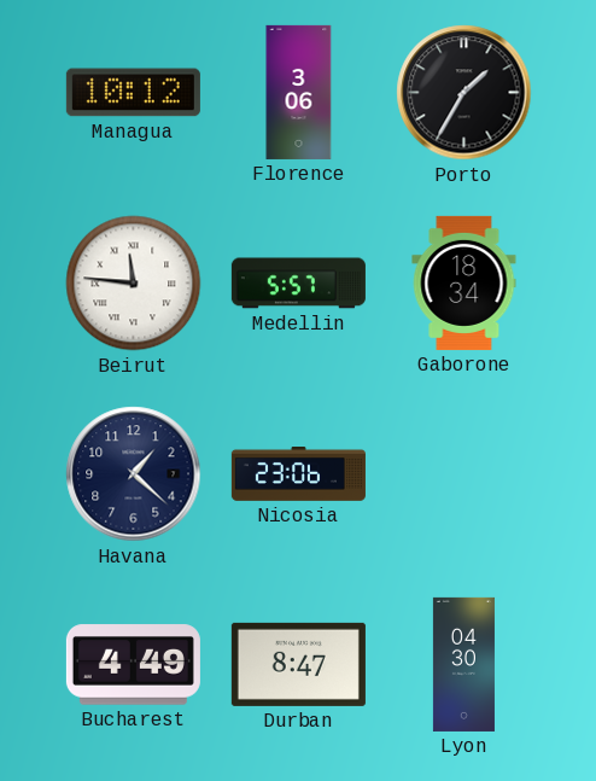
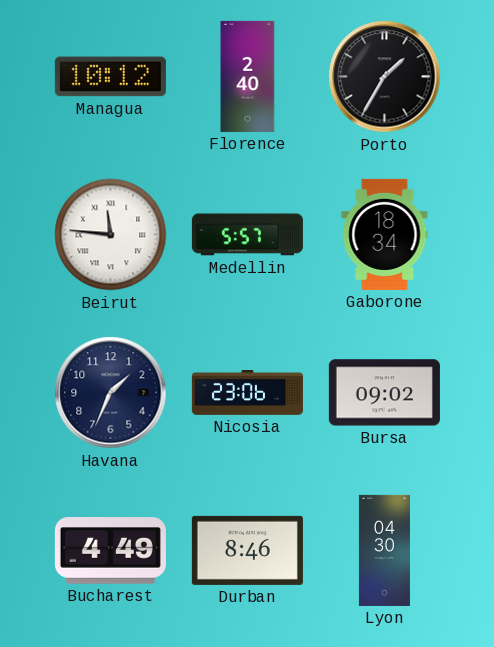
Florence: 3:06 -> 2:40
Havana: 1:22 -> 1:34
Bursa: none -> 09:02
Durban: 8:47 -> 8:46
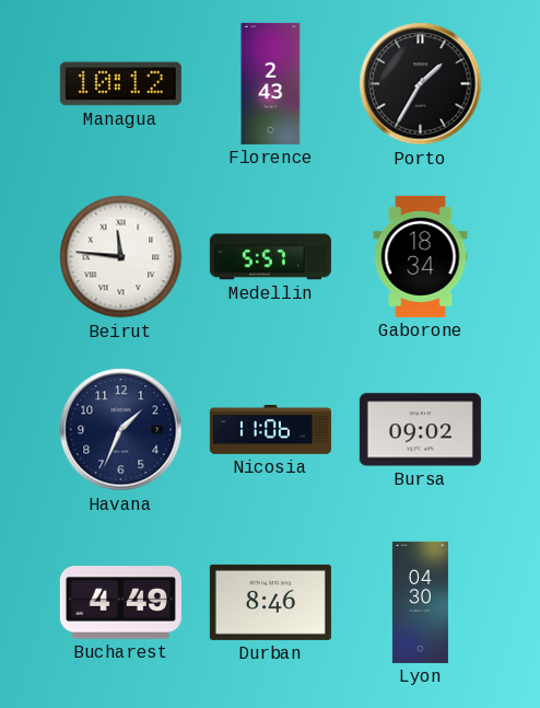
Florence: 2:40 -> 2:43
Nicosia: 23:06 -> 11:06
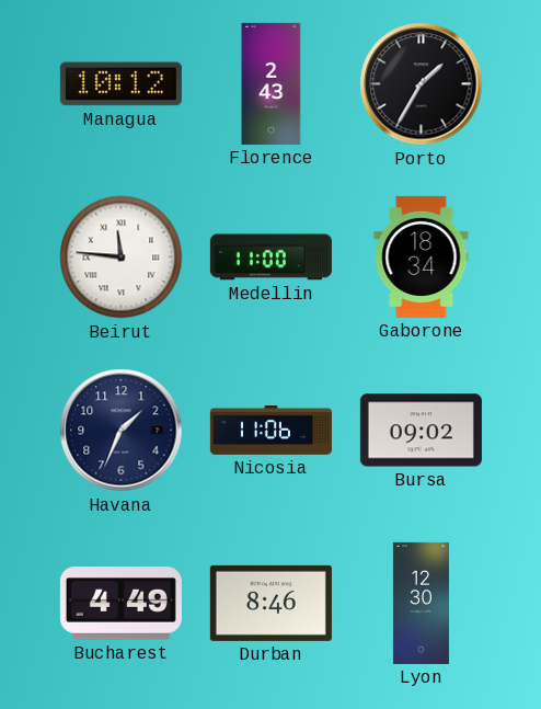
Medellin: 5:57 -> 11:00
Lyon: 04:30 -> 12:30
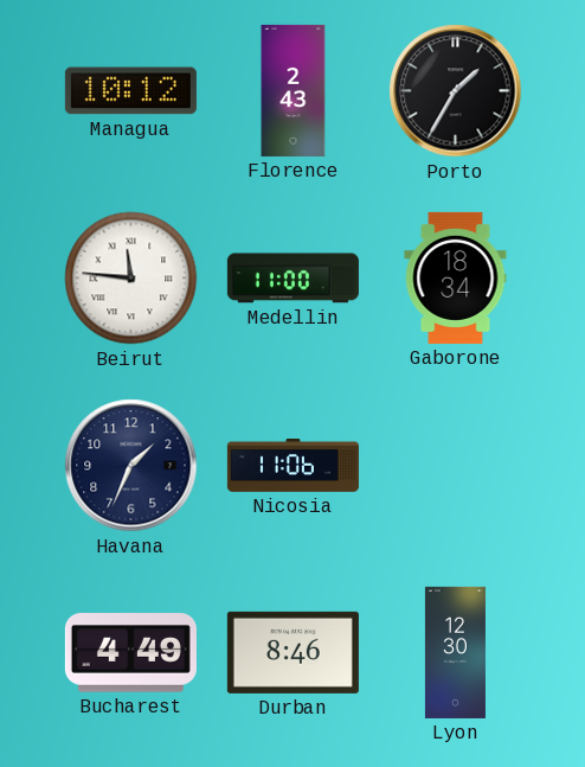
Bursa: 09:02 -> none
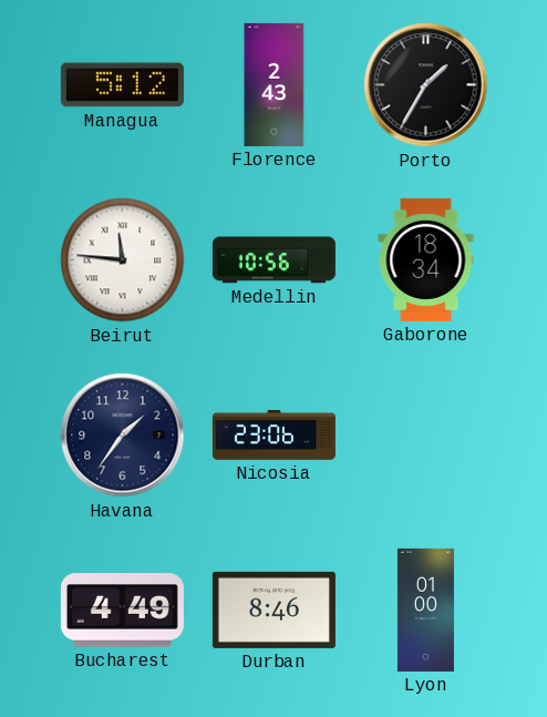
Managua: 10:12 -> 5:12
Medellin: 11:00 -> 10:56
Havana: 1:34 -> 1:36
Nicosia: 11:06 -> 23:06
Lyon: 12:30 -> 01:00
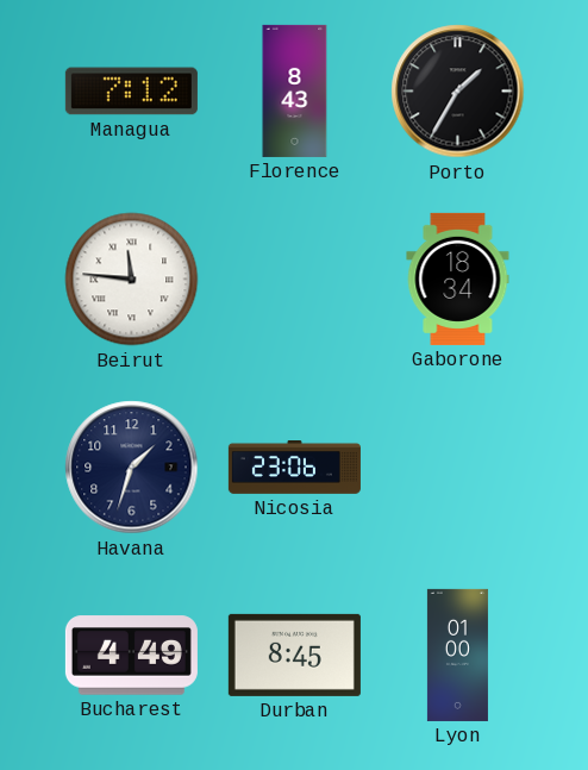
Managua: 5:12 -> 7:12
Florence: 2:43 -> 8:43
Medellin: 10:56 -> none
Havana: 1:36 -> 1:33
Durban: 8:46 -> 8:45
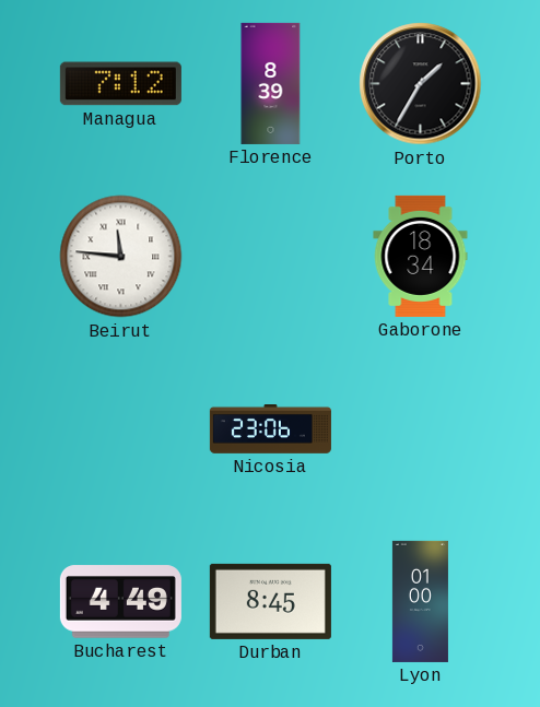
Florence: 8:43 -> 8:39
Havana: 1:33 -> none
